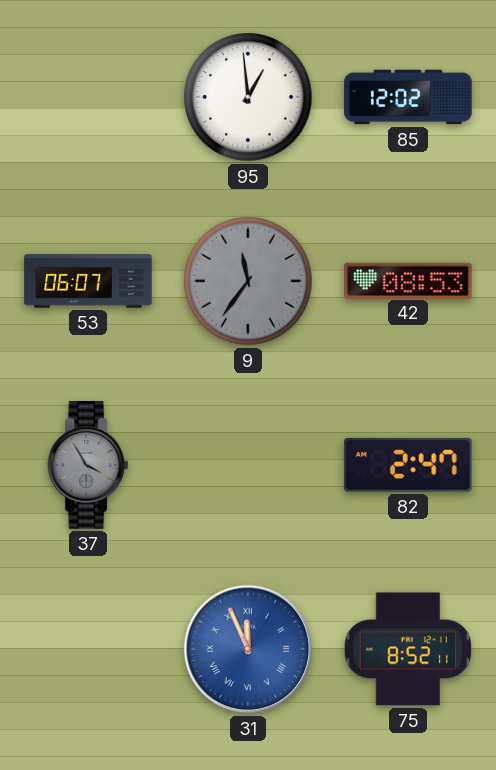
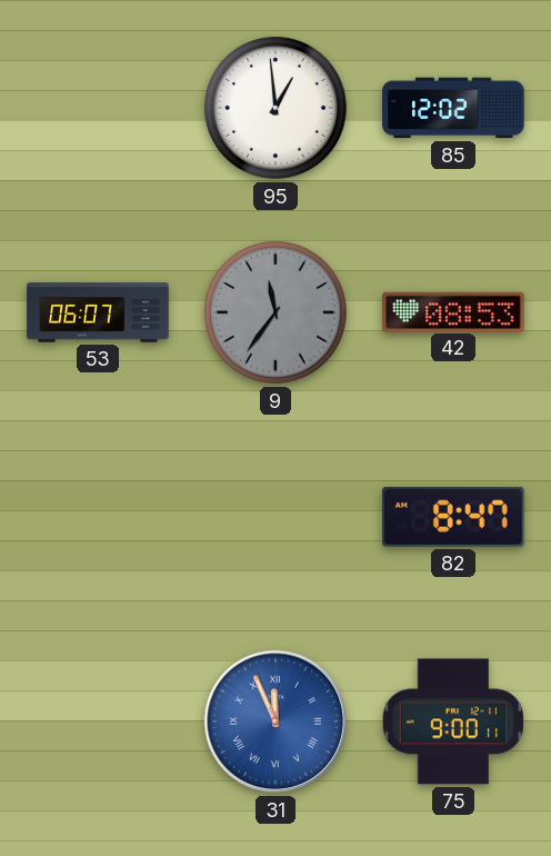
37: 3:55 -> none
82: 2:47 -> 8:47
75: 8:52 -> 9:00
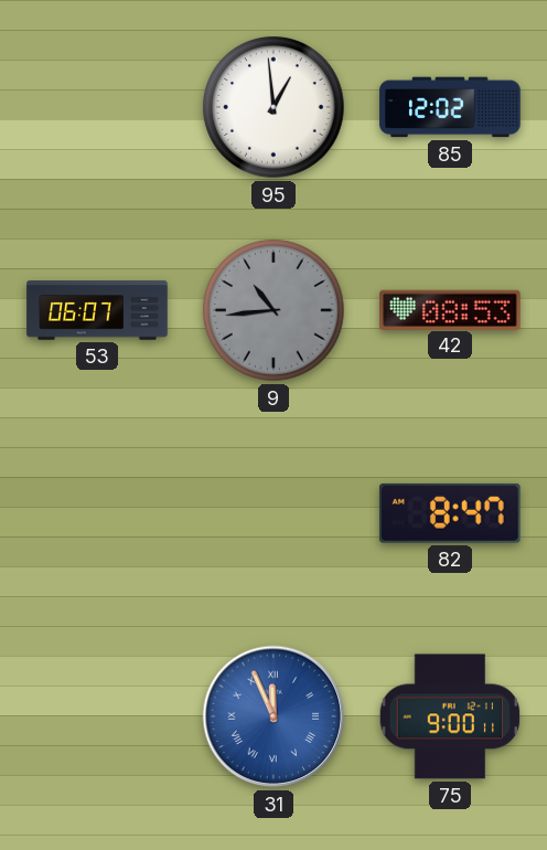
9: 11:36 -> 10:44
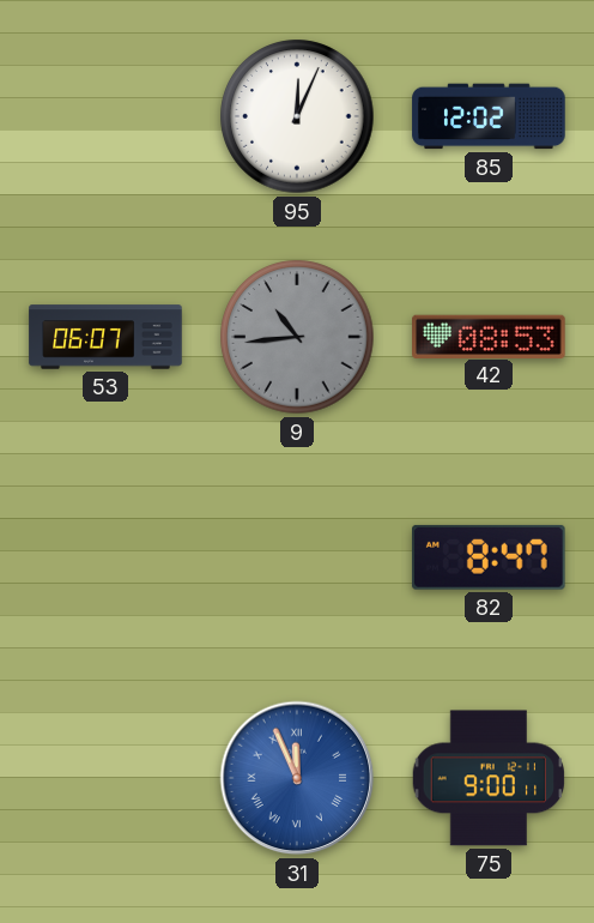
95: 12:59 -> 12:04
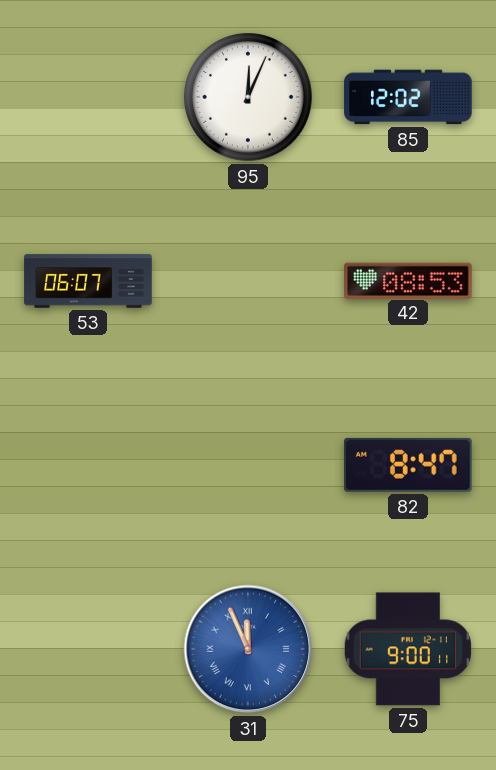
9: 10:44 -> none
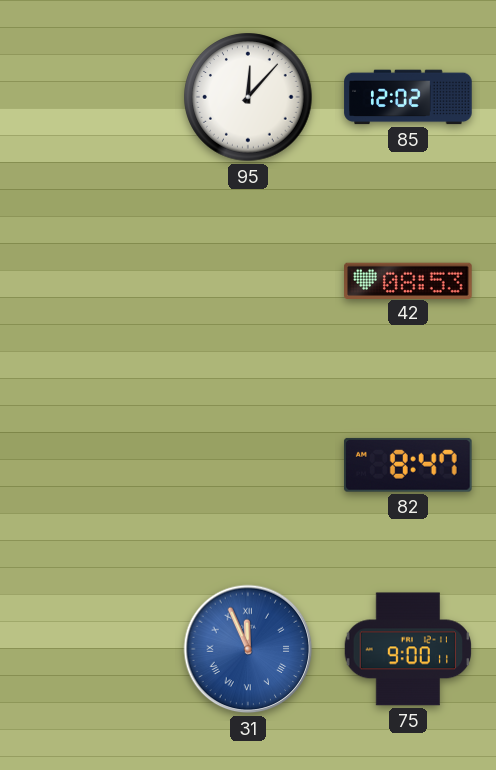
95: 12:04 -> 12:07
53: 06:07 -> none
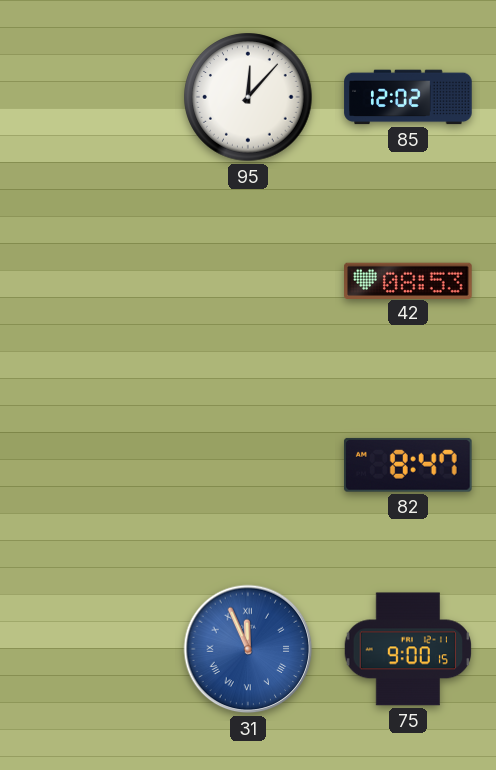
75: 9:00:11 -> 9:00:15
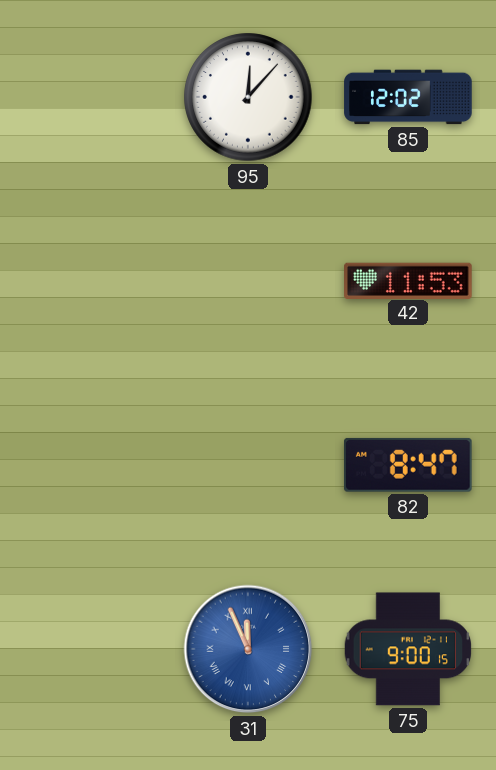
42: 08:53 -> 11:53
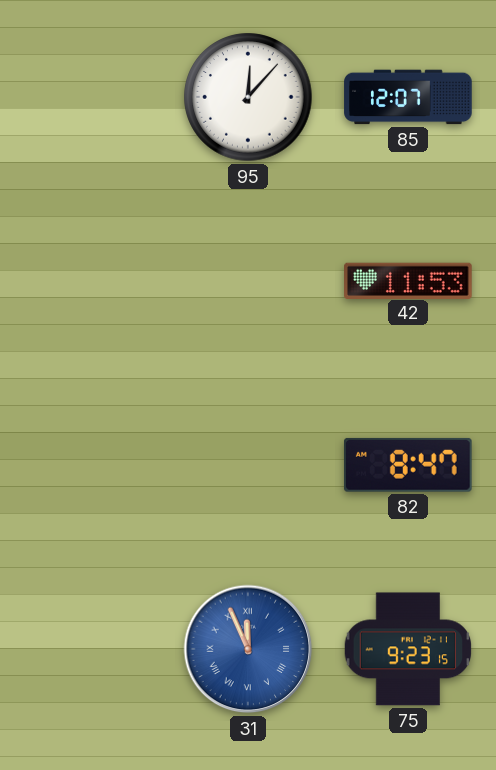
85: 12:02 -> 12:07
75: 9:00 -> 9:23
